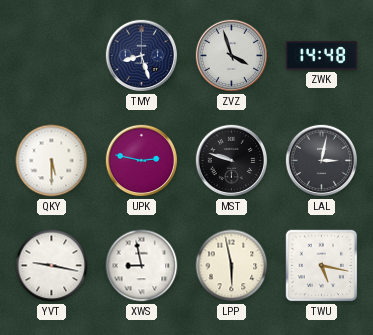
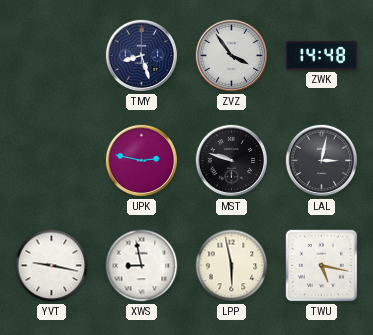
ZVZ: 3:57 -> 3:54
QKY: 5:30 -> none
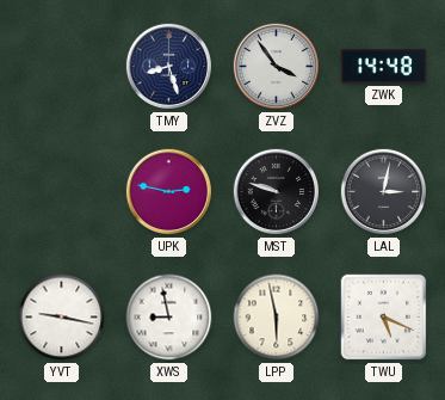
TWU: 5:17 -> 5:19
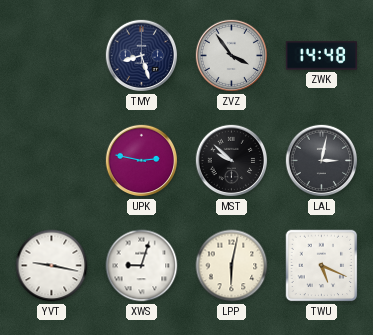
MST: 9:48 -> 9:52
XWS: 8:58 -> 9:03
LPP: 5:58 -> 6:02
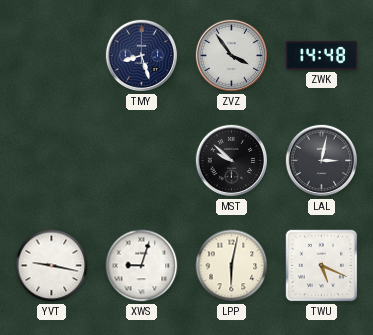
UPK: 2:47 -> none
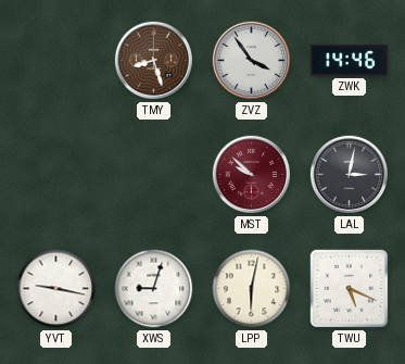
TMY dial: navy -> brown
ZWK: 14:48 -> 14:46
MST dial: black -> burgundy
